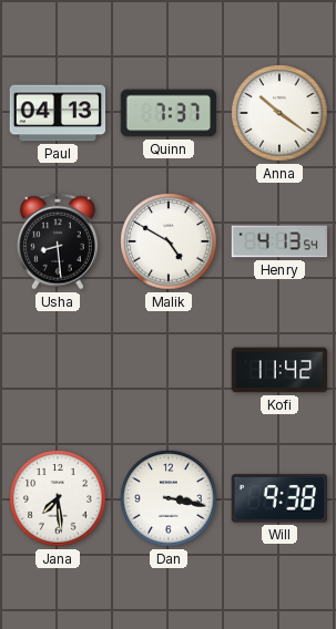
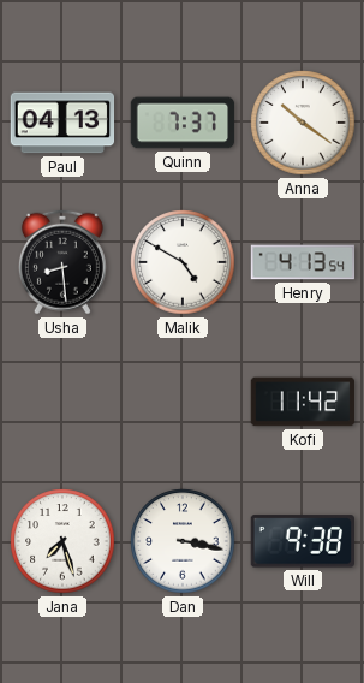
Jana: 7:29 -> 7:27
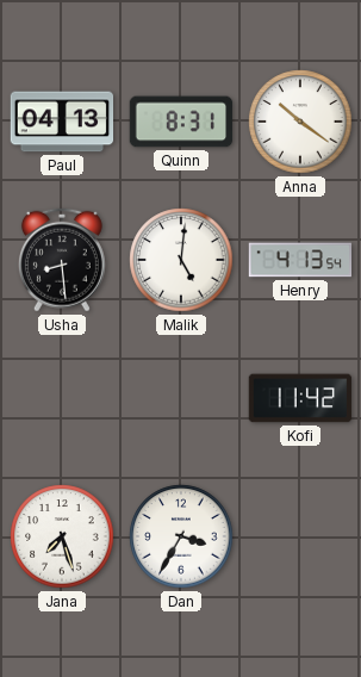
Quinn: 7:37 -> 8:31
Malik: 4:50 -> 5:01
Dan: 3:17 -> 3:35
Will: 9:38 -> none
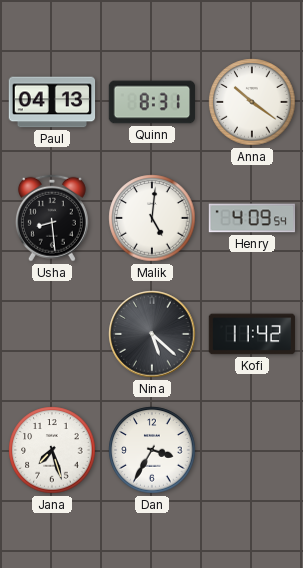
Henry: 4:13 -> 4:09
Nina: none -> 5:22
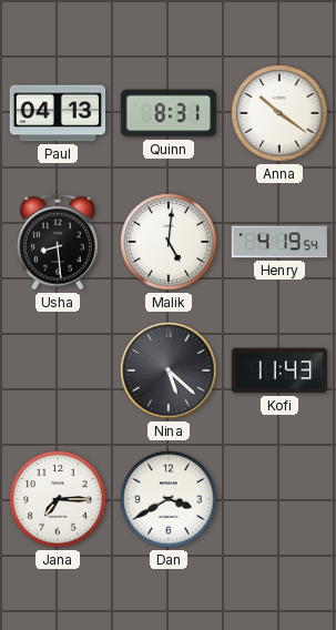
Henry: 4:09 -> 4:19
Kofi: 11:42 -> 11:43
Jana: 7:27 -> 7:15
Dan: 3:35 -> 3:40
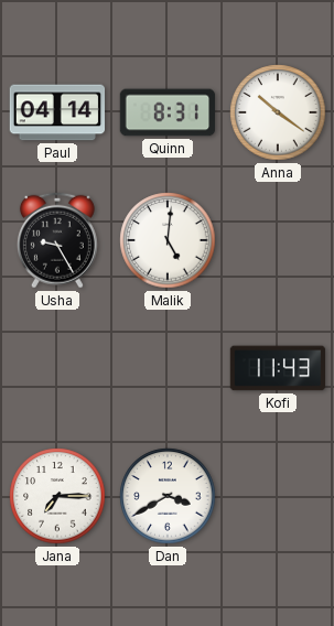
Paul: 04:13 -> 04:14
Usha: 8:29 -> 9:25
Henry: 4:19 -> none
Nina: 5:22 -> none
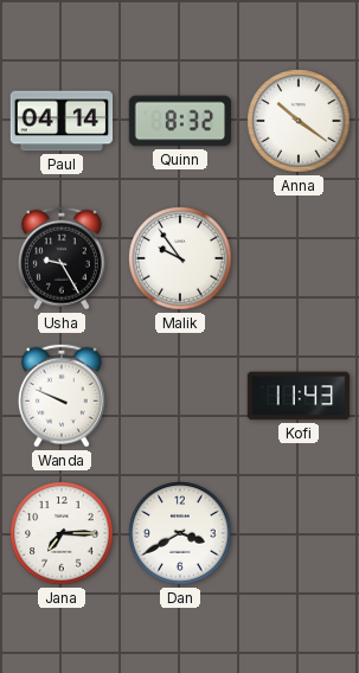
Quinn: 8:31 -> 8:32
Malik: 5:01 -> 9:54
Wanda: none -> 9:49
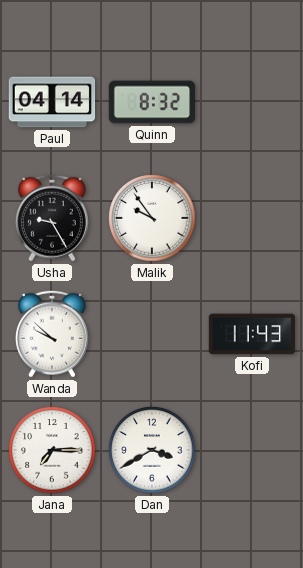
Anna: 10:21 -> none
Wanda: 9:49 -> 9:52
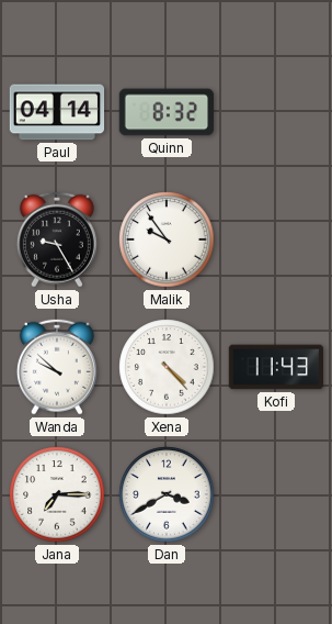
Xena: none -> 4:23
